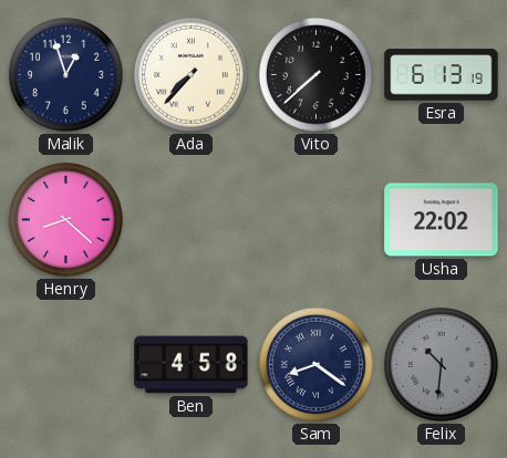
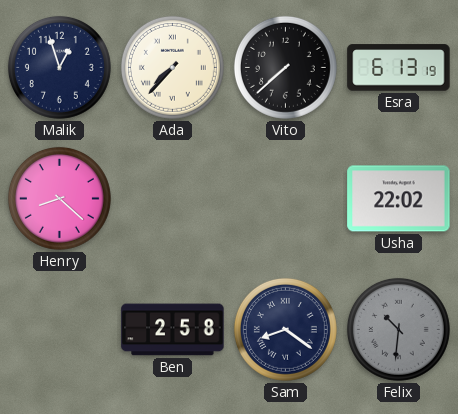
Ben: 4:58 -> 2:58
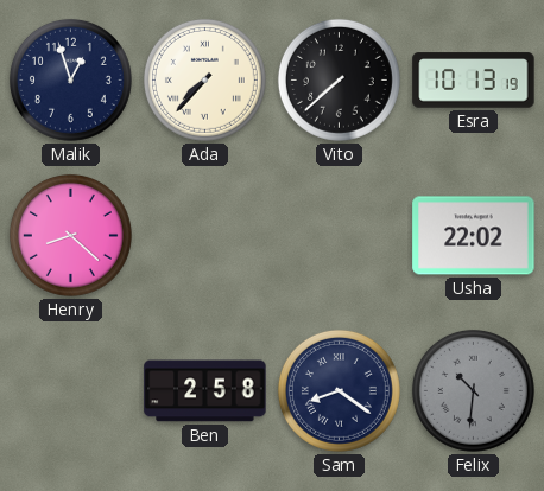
Esra: 6:13 -> 10:13
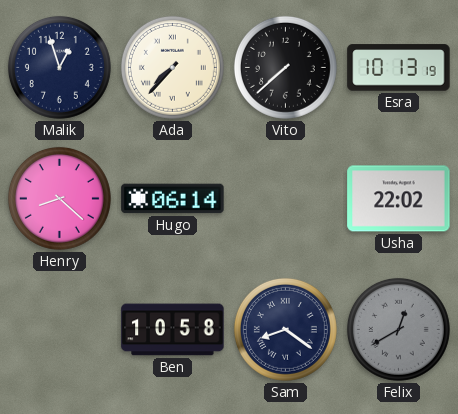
Hugo: none -> 06:14
Ben: 2:58 -> 10:58
Felix: 10:31 -> 12:40
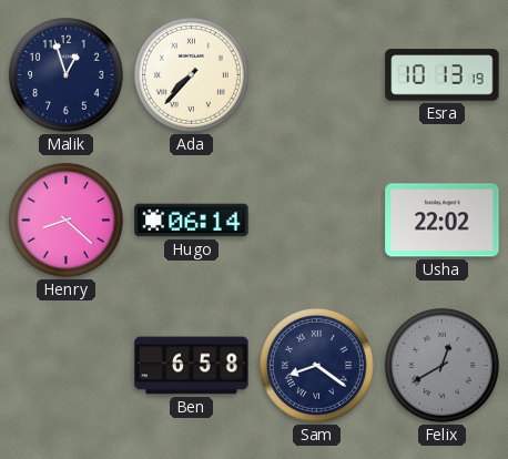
Vito: 7:38 -> none
Ben: 10:58 -> 6:58
